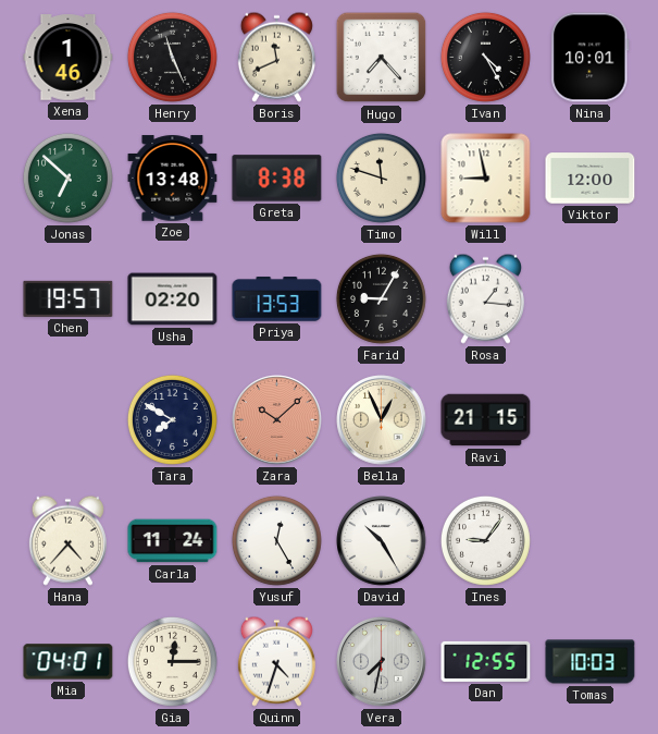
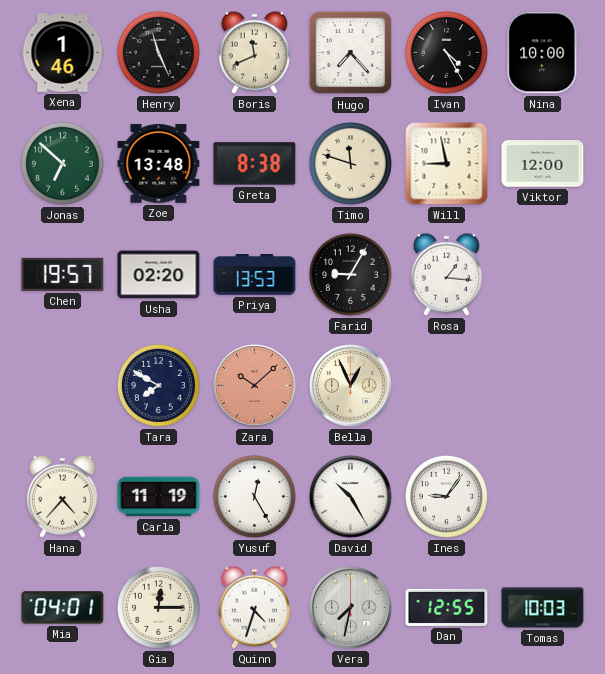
Nina: 10:01 -> 10:00
Ravi: 21:15 -> none
Carla: 11:24 -> 11:19
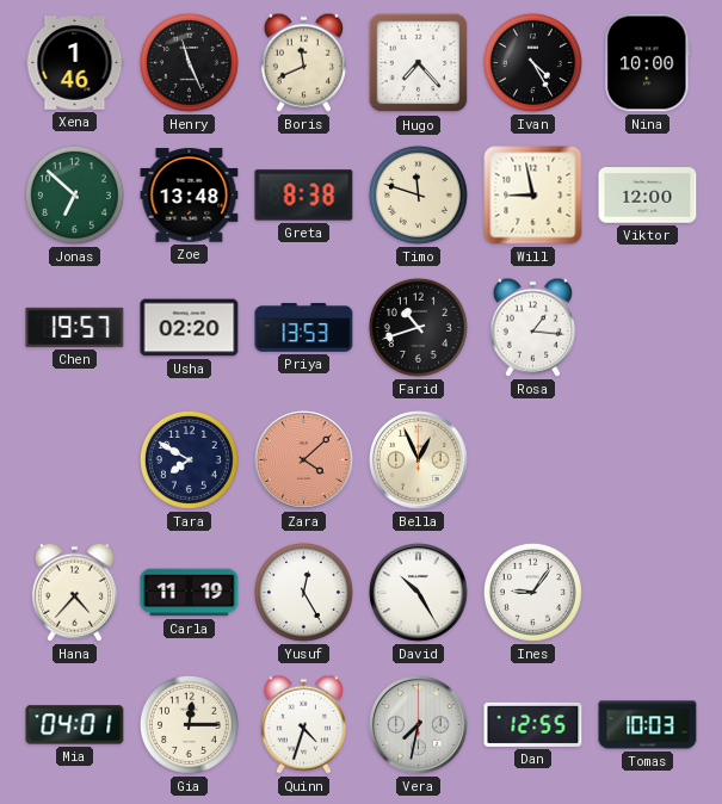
Farid: 9:05 -> 10:42
Zara: 10:08 -> 4:08
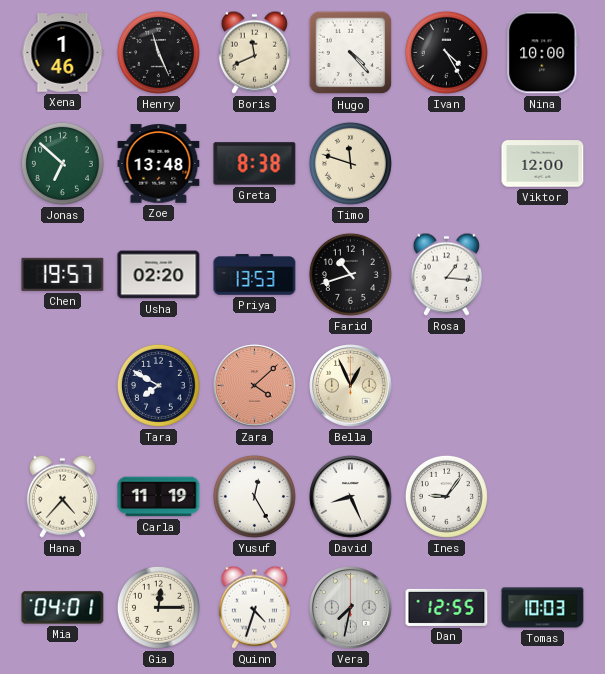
Hugo: 7:23 -> 4:23
Will: 8:58 -> none
David: 10:25 -> 8:26
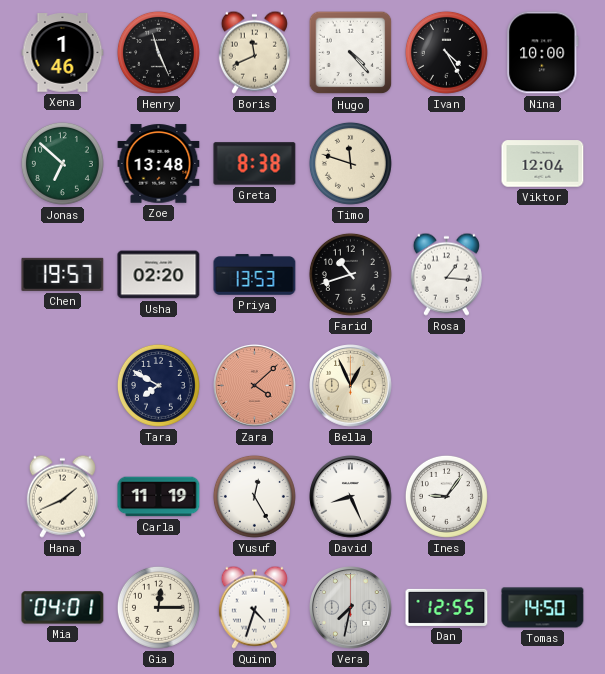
Viktor: 12:00 -> 12:04
Hana: 4:37 -> 1:41
Tomas: 10:03 -> 14:50
